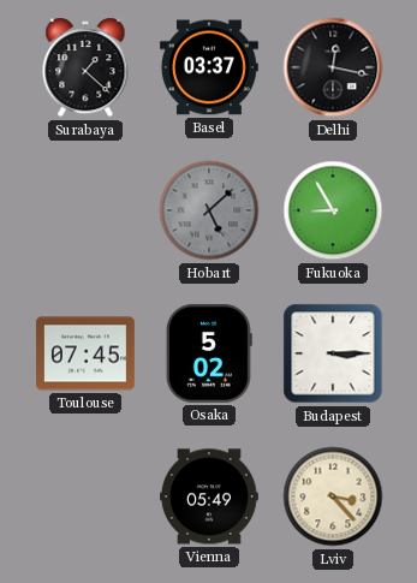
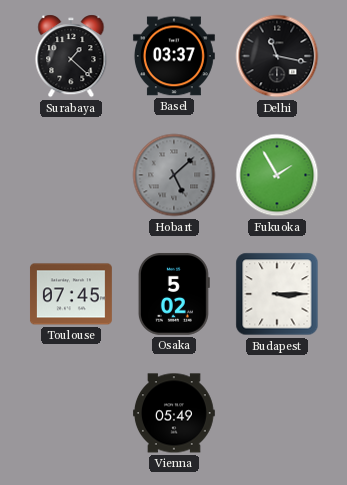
Delhi: 12:17 -> 11:17
Fukuoka: 8:55 -> 1:55
Lviv: 3:23 -> none
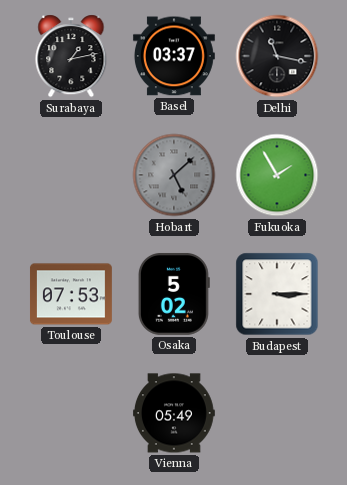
Surabaya: 1:22 -> 1:13
Toulouse: 07:45 -> 07:53
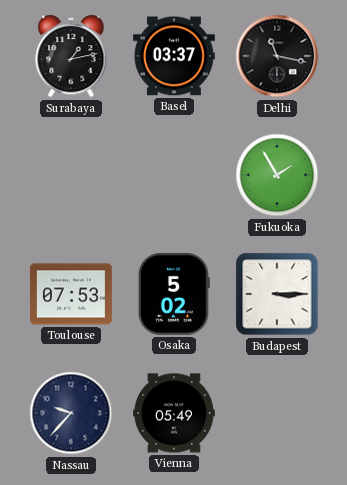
Hobart: 5:08 -> none
Nassau: none -> 9:37
